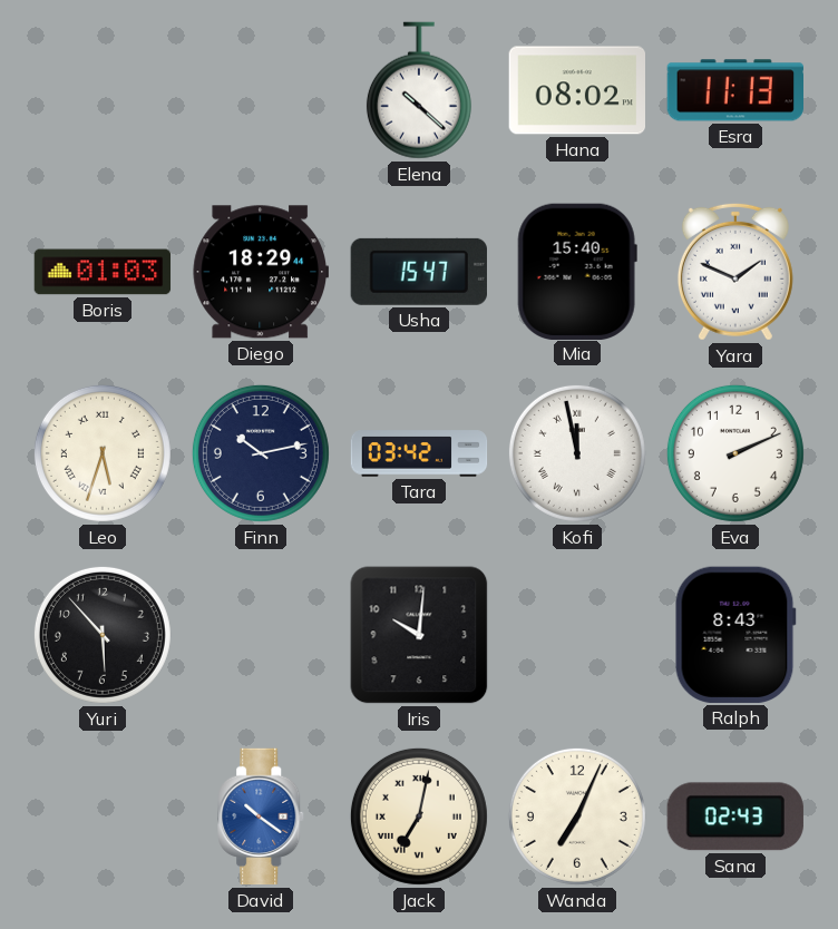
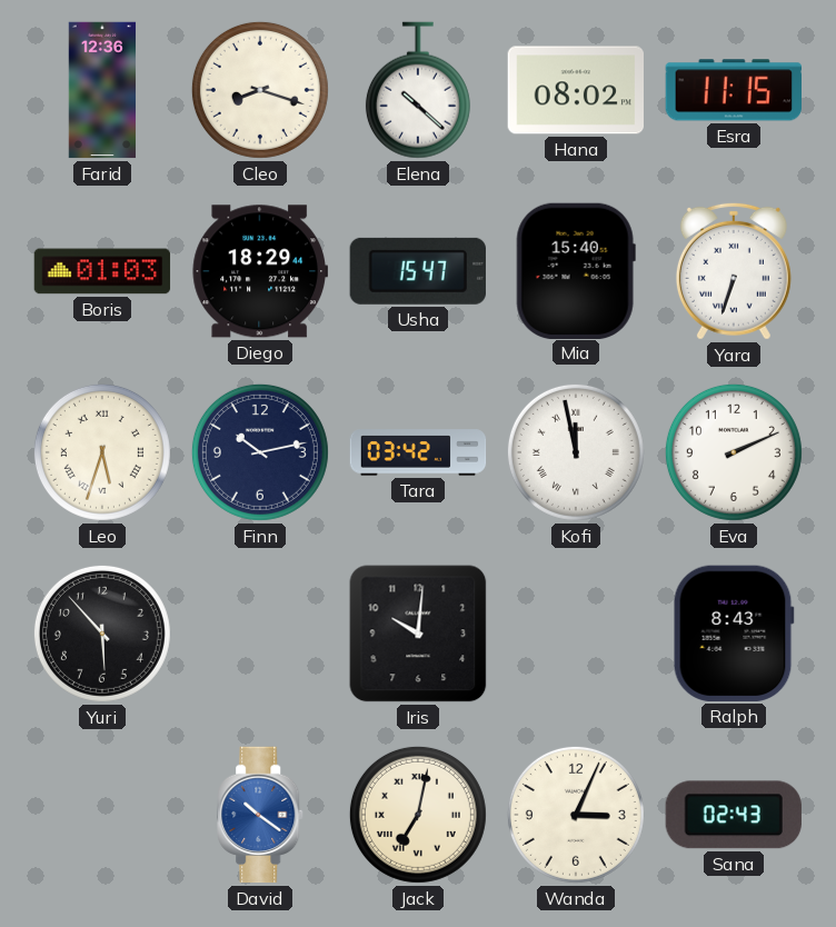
Farid: none -> 12:36
Cleo: none -> 8:18
Esra: 11:13 -> 11:15
Yara: 1:49 -> 6:33
Wanda: 7:04 -> 3:04
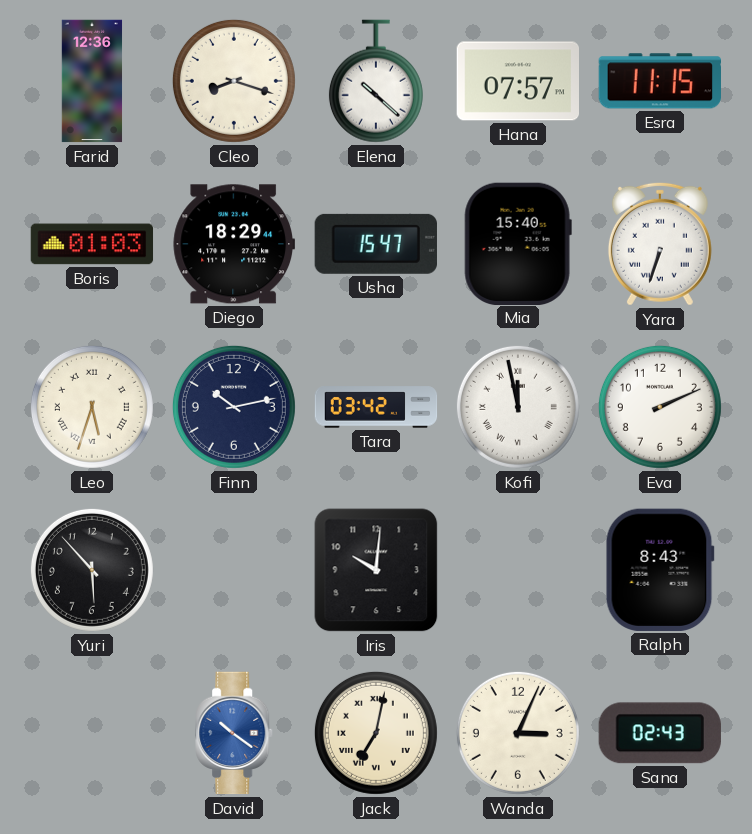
Hana: 08:02 -> 07:57
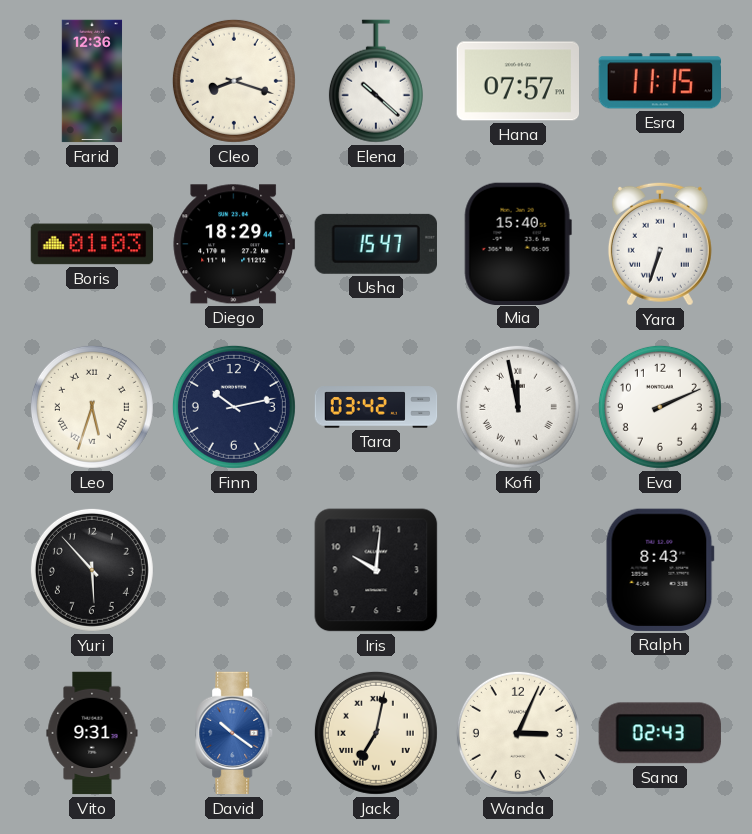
Vito: none -> 9:31
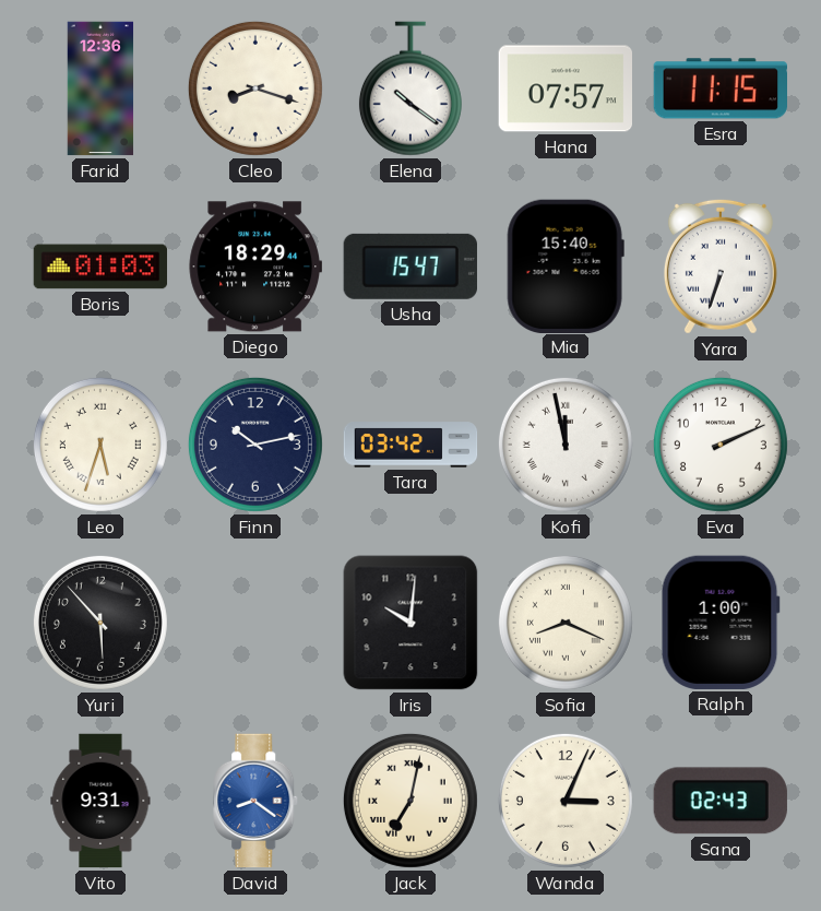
Elena: 10:22 -> 10:21
Sofia: none -> 8:19
Ralph: 8:43 -> 1:00
David: 10:21 -> 8:21
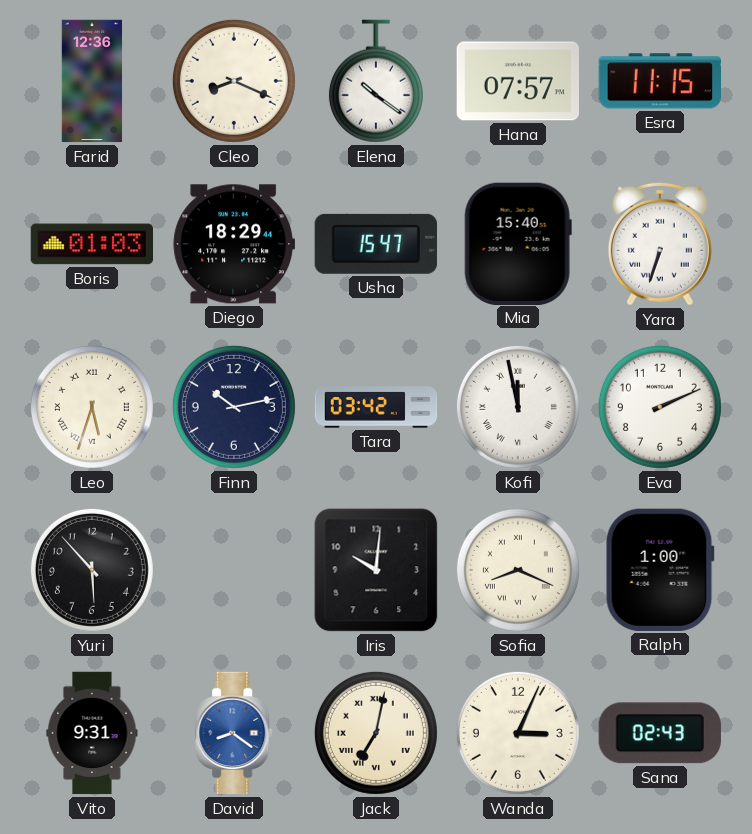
Cleo: 8:18 -> 8:19
